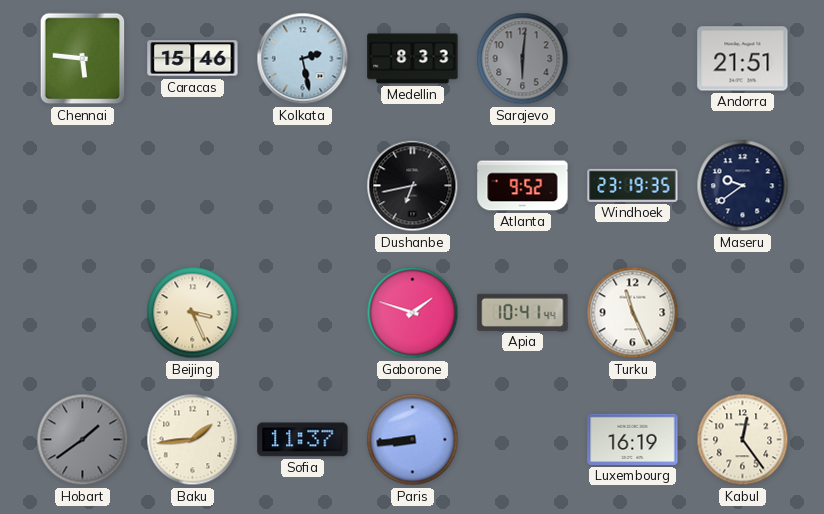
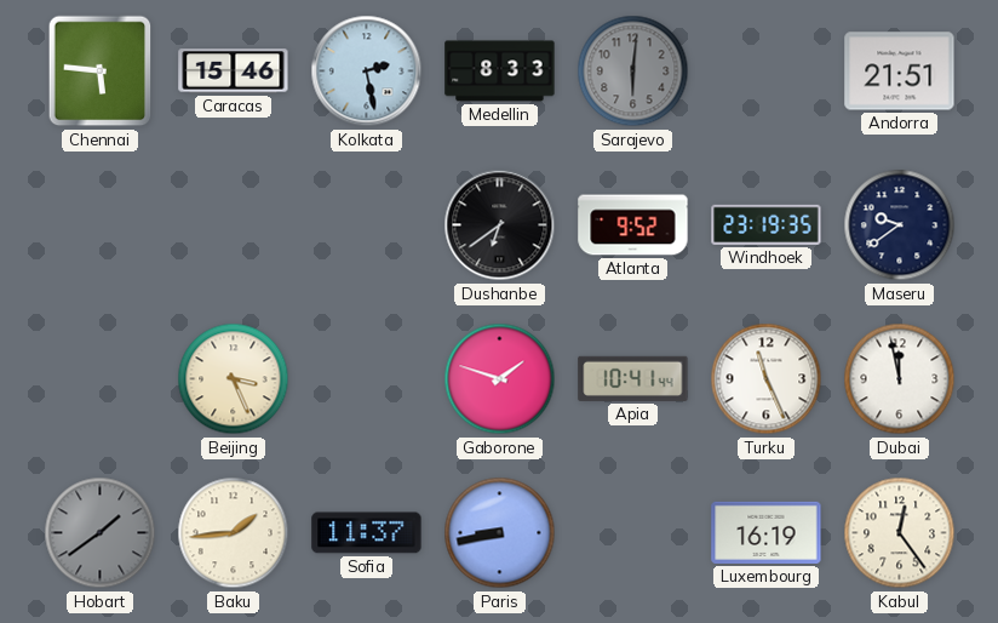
Dushanbe: 6:43 -> 6:39
Dubai: none -> 11:58
Paris: 8:44 -> 8:43
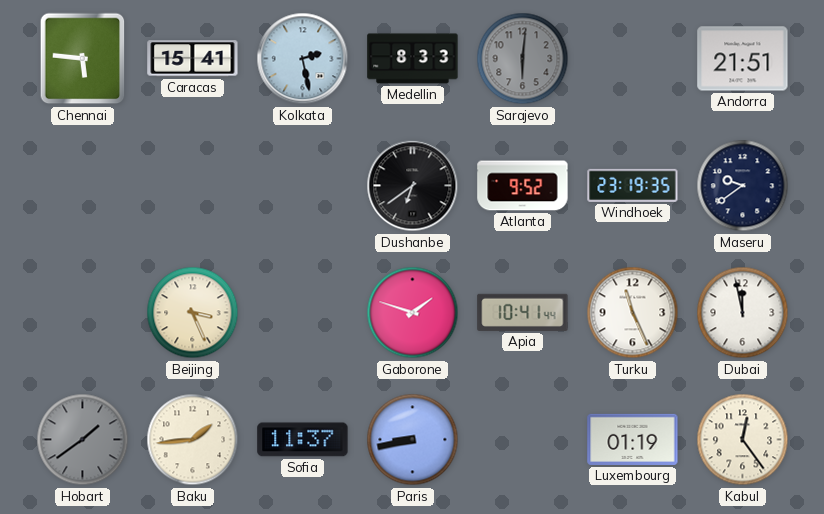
Caracas: 15:46 -> 15:41
Luxembourg: 16:19 -> 01:19
